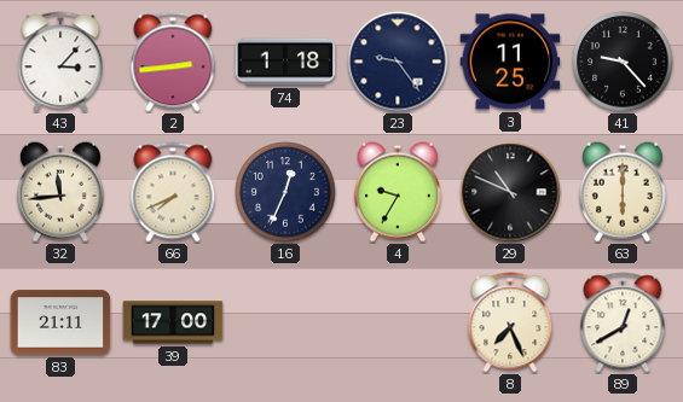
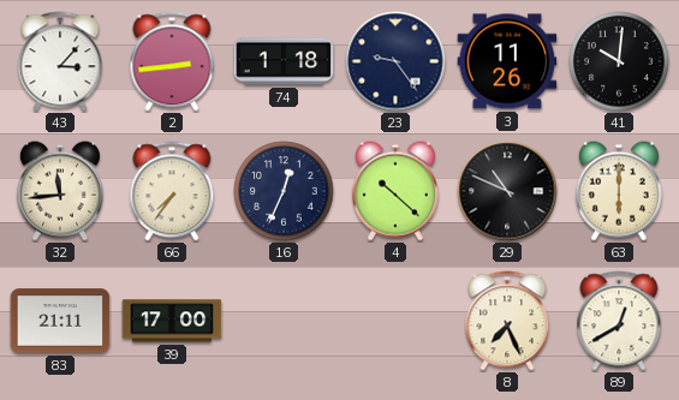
3: 11:25 -> 11:26
41: 9:23 -> 10:01
66: 7:41 -> 7:36
4: 9:35 -> 10:22
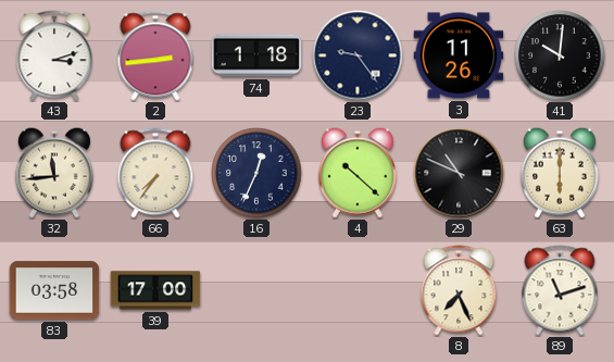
43: 3:07 -> 3:12
83: 21:11 -> 03:58
89: 12:40 -> 11:12
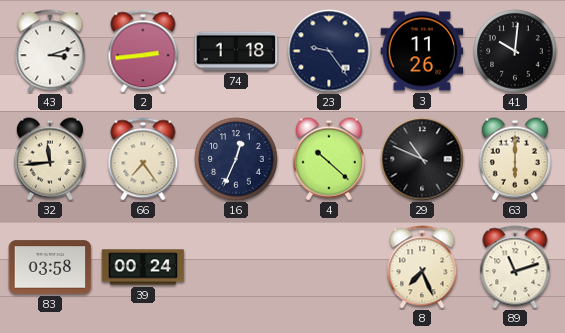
66: 7:36 -> 7:24
39: 17:00 -> 00:24
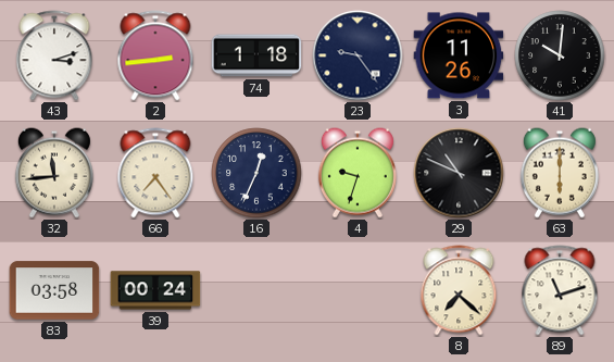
4: 10:22 -> 9:33
8: 7:26 -> 7:22
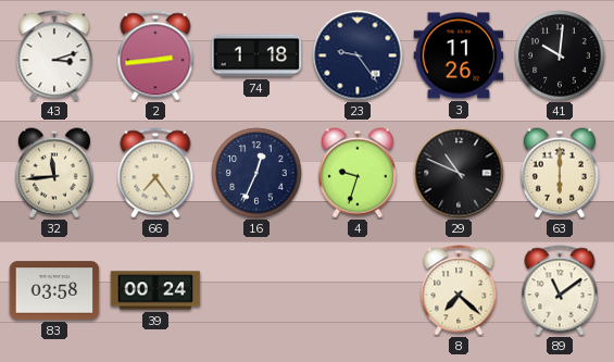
89: 11:12 -> 11:09
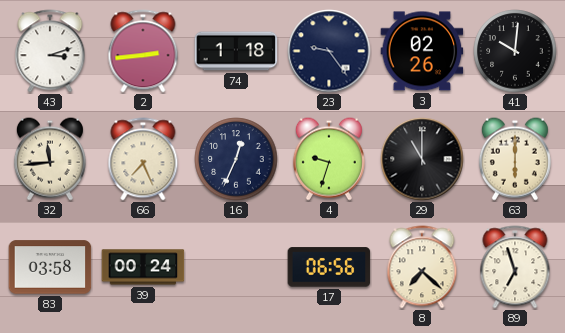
3: 11:26 -> 02:26
66: 7:24 -> 7:26
29: 10:49 -> 11:00
17: none -> 06:56
89: 11:09 -> 6:57
